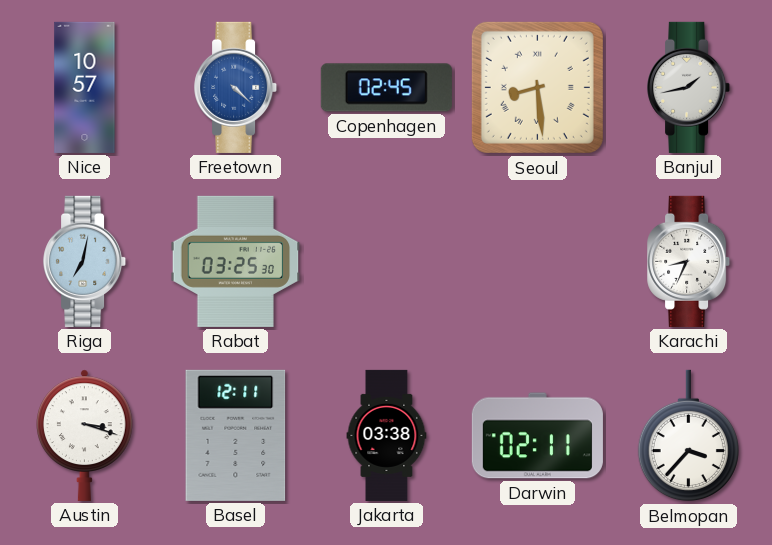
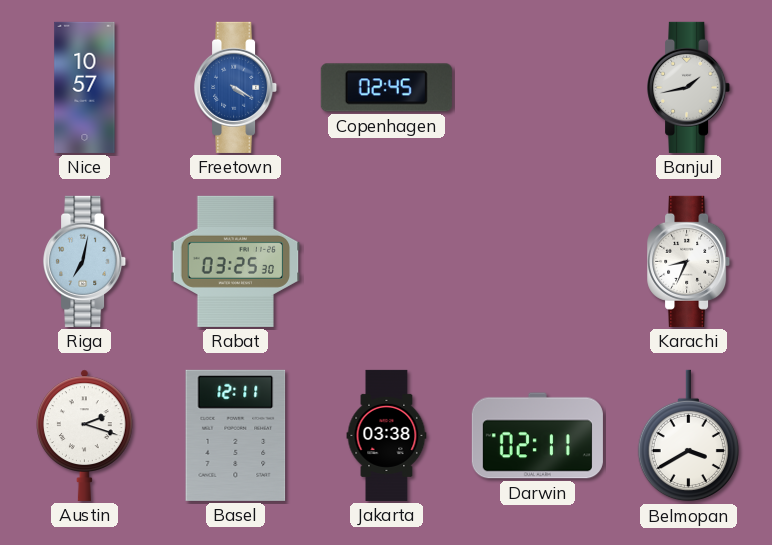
Freetown: 4:22 -> 4:20
Seoul: 8:29 -> none
Austin: 3:18 -> 2:18
Belmopan: 3:37 -> 3:40
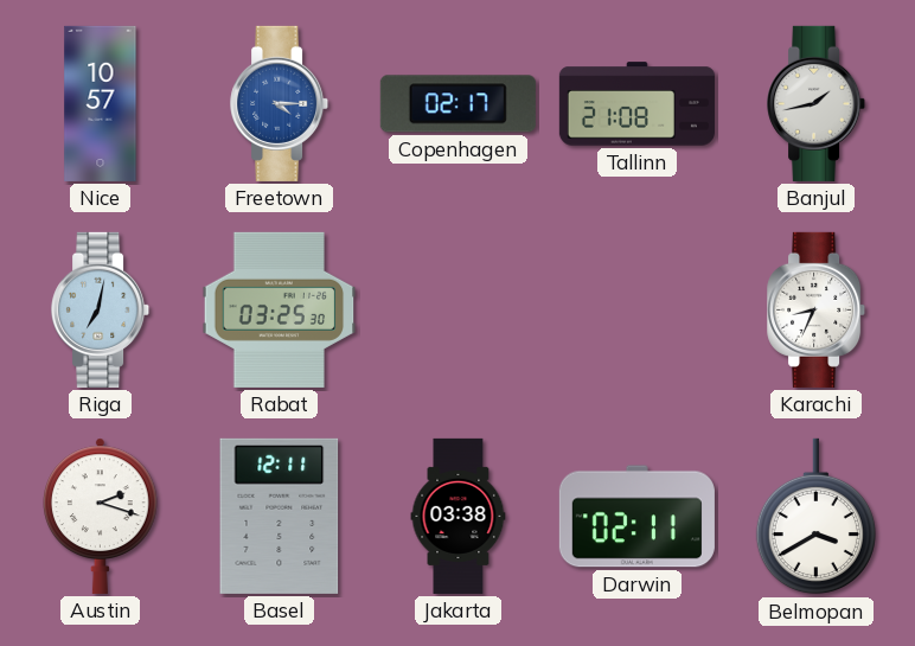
Freetown: 4:20 -> 4:15
Copenhagen: 02:45 -> 02:17
Tallinn: none -> 21:08
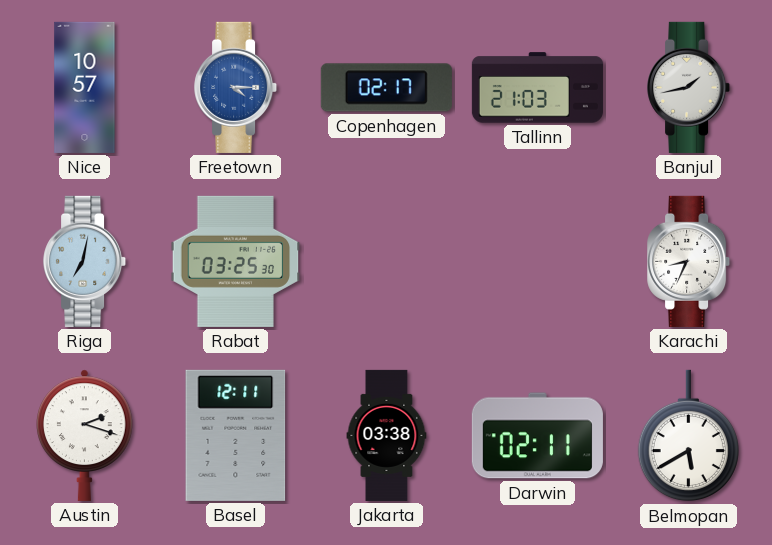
Tallinn: 21:08 -> 21:03
Belmopan: 3:40 -> 5:40
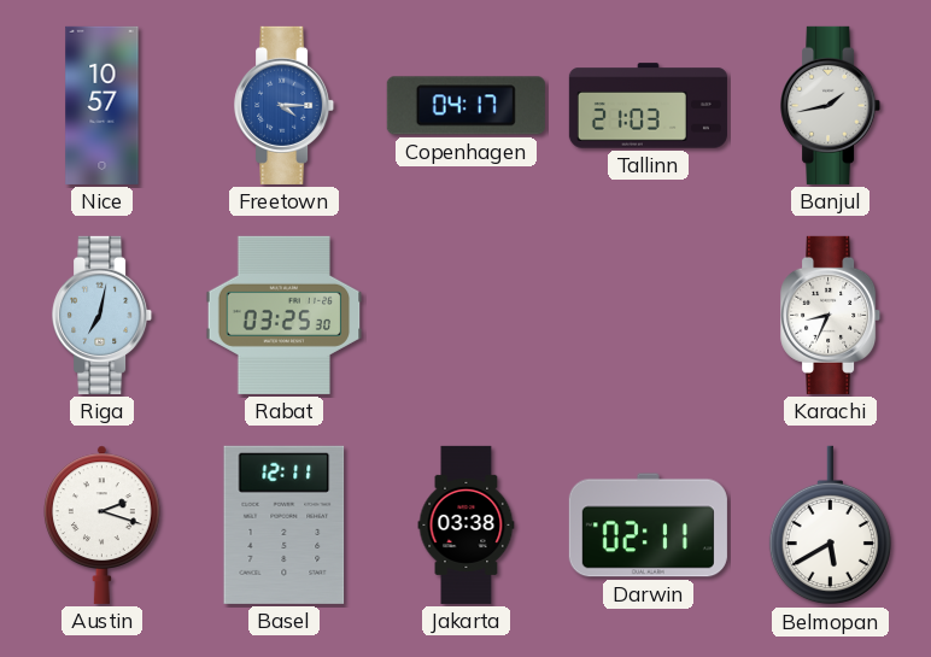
Copenhagen: 02:17 -> 04:17
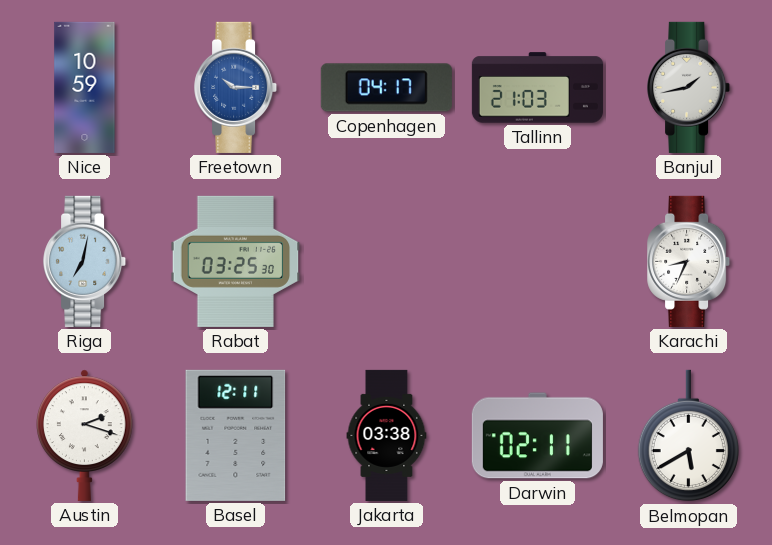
Nice: 10:57 -> 10:59
Freetown: 4:15 -> 10:15
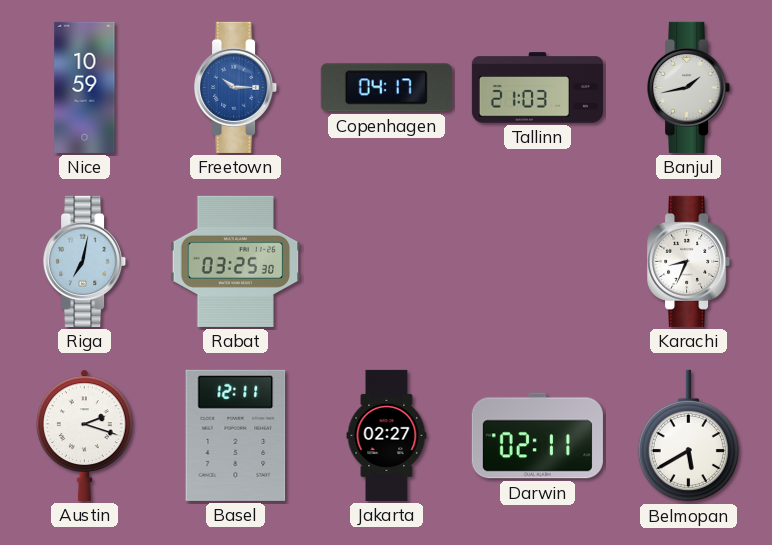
Jakarta: 03:38 -> 02:27
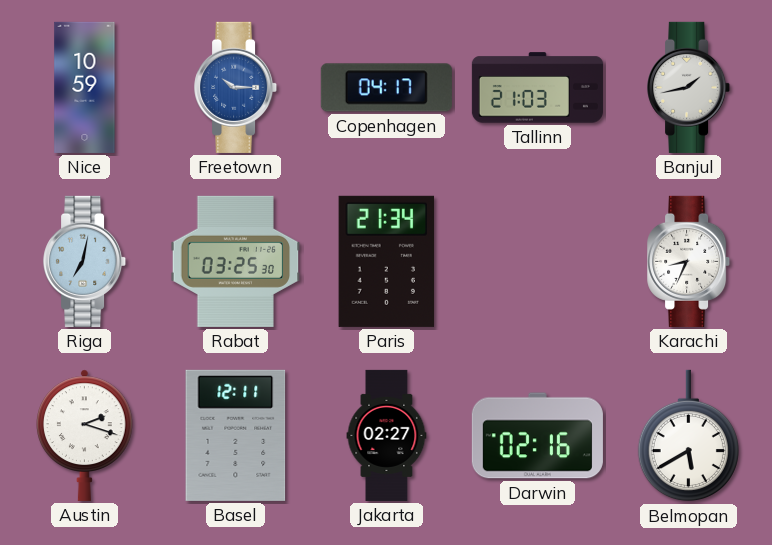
Paris: none -> 21:34
Darwin: 02:11 -> 02:16
